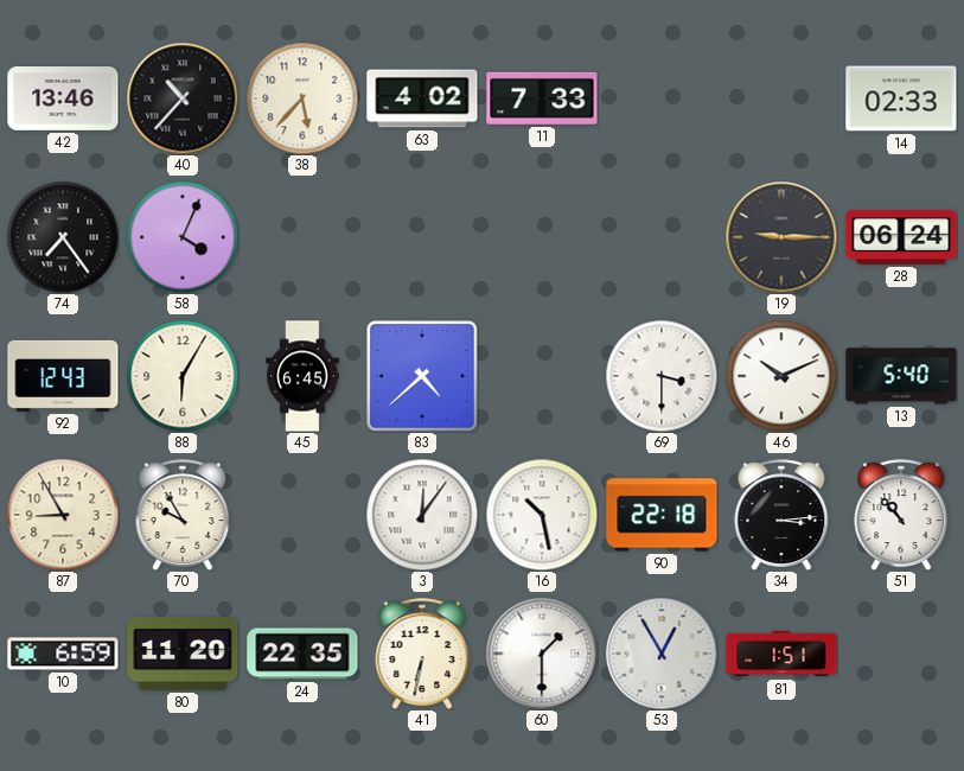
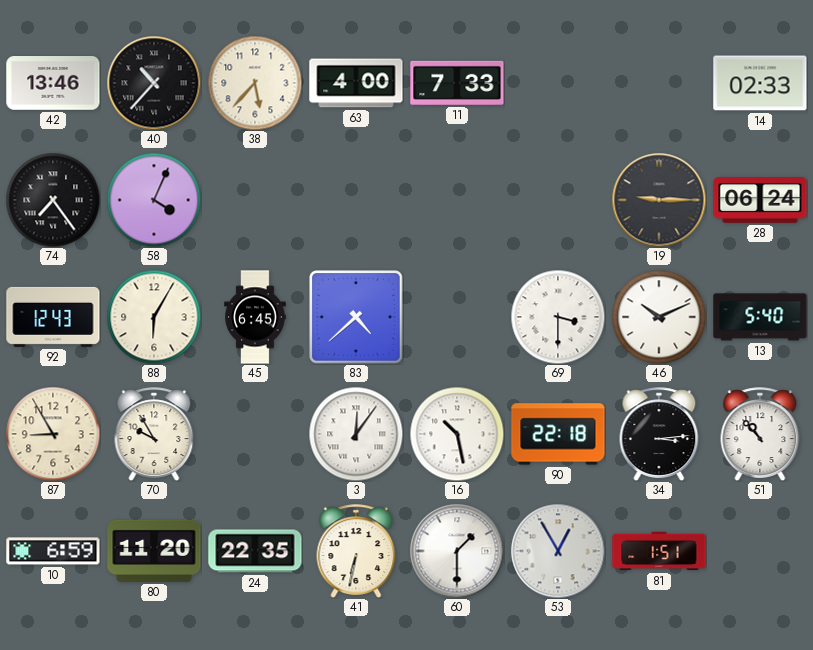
63: 4:02 -> 4:00
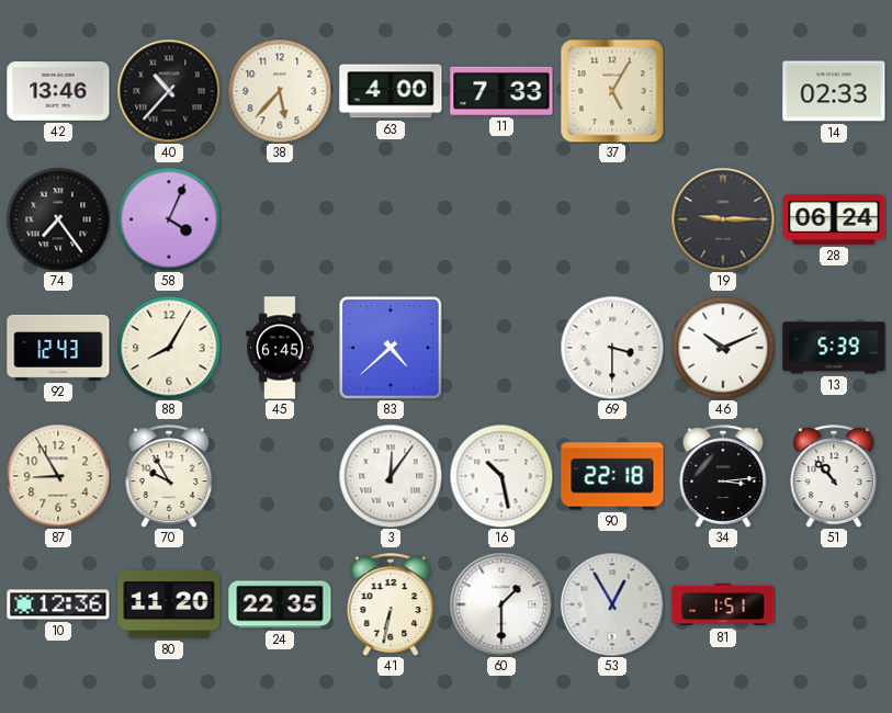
37: none -> 5:05
88: 6:05 -> 8:05
13: 5:40 -> 5:39
10: 6:59 -> 12:36
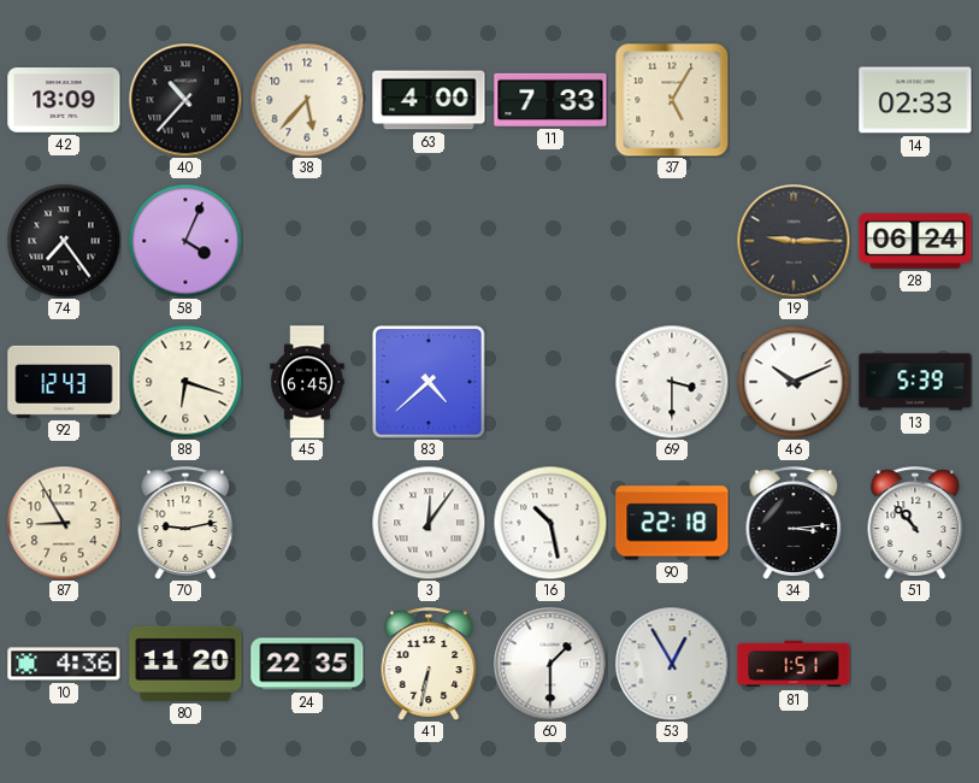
42: 13:46 -> 13:09
88: 8:05 -> 6:18
70: 9:55 -> 9:13
10: 12:36 -> 4:36
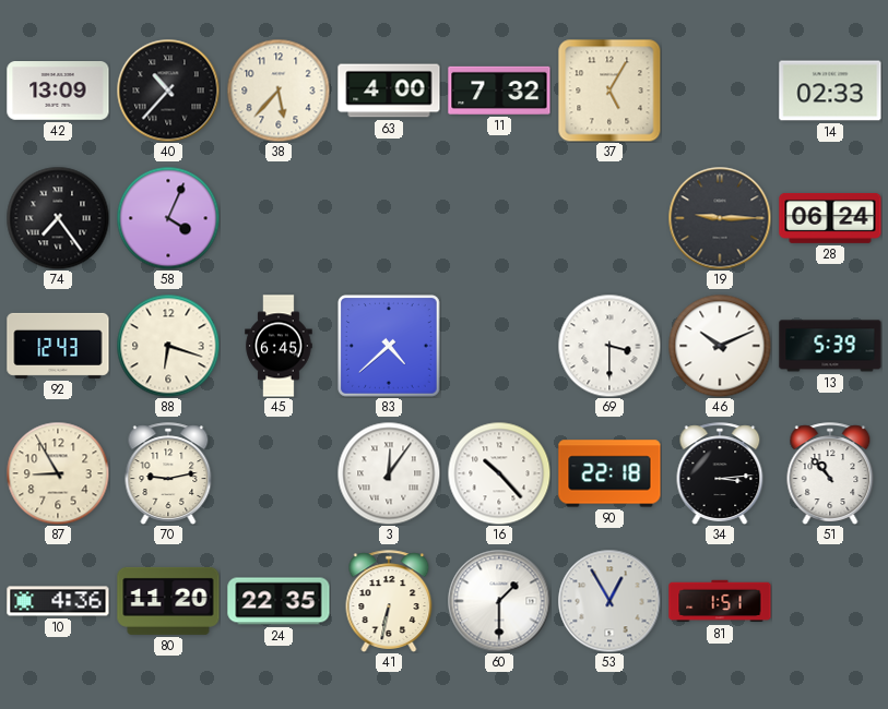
11: 7:33 -> 7:32
16: 10:28 -> 10:23
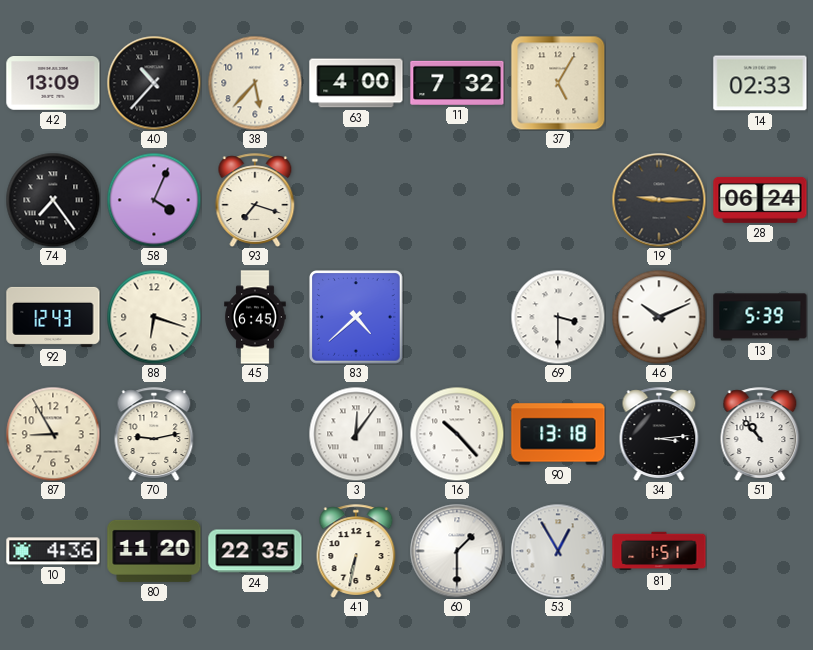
93: none -> 7:18
90: 22:18 -> 13:18
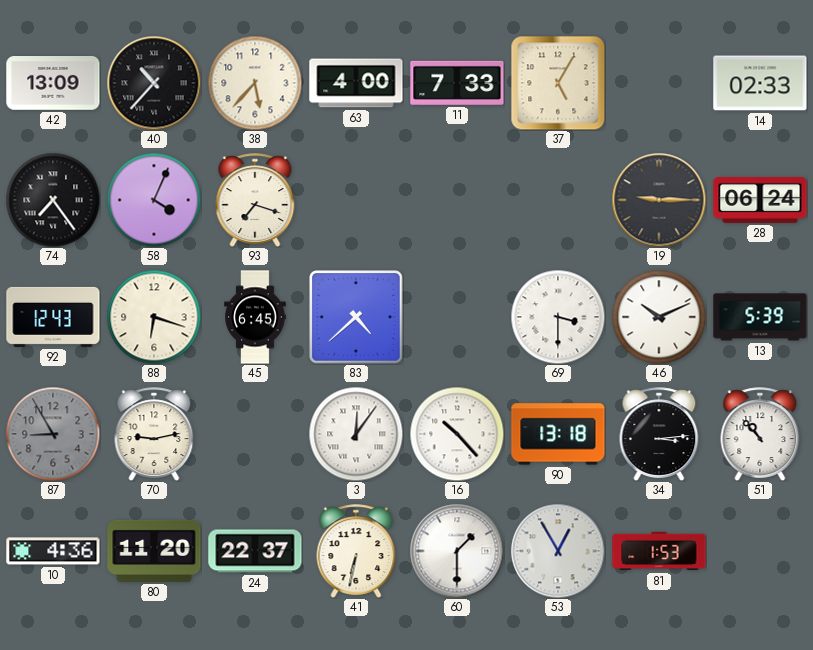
11: 7:32 -> 7:33
87 dial: cream -> grey
24: 22:35 -> 22:37
81: 1:51 -> 1:53
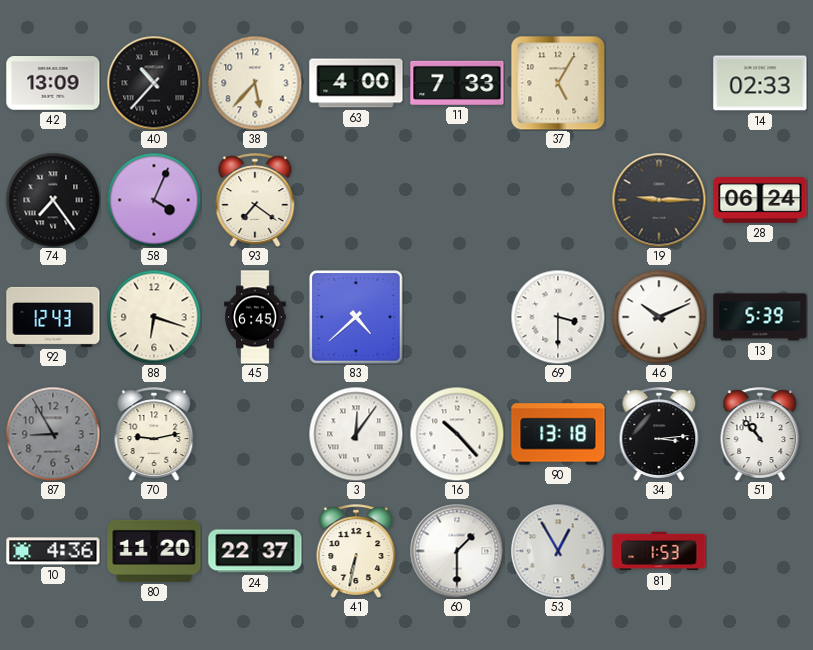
93: 7:18 -> 7:21
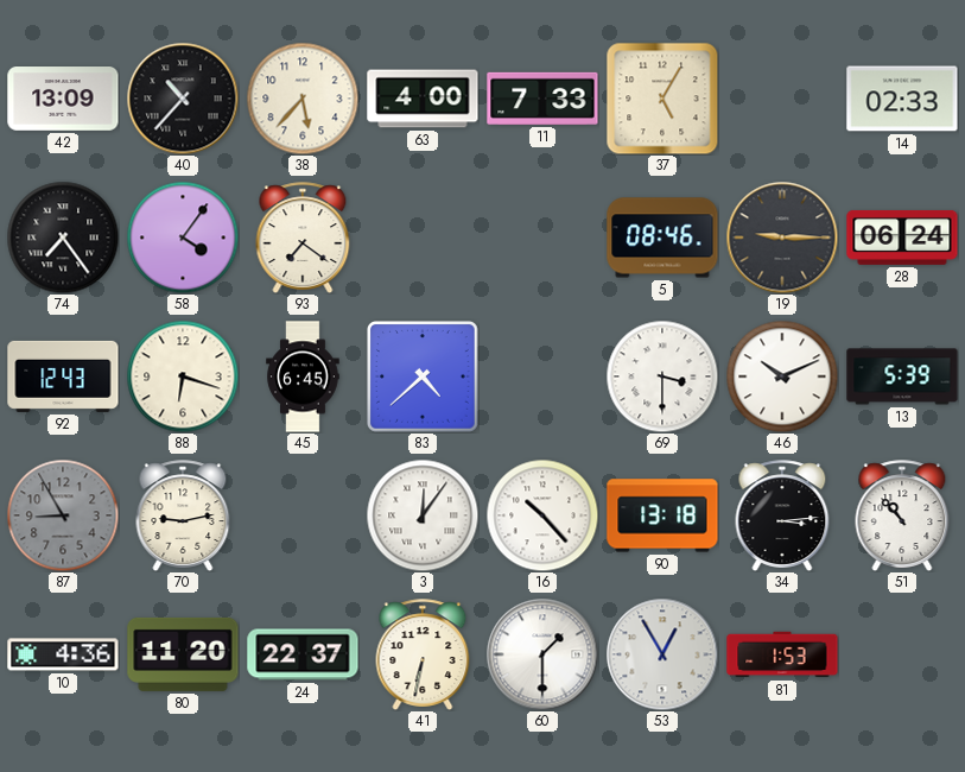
58: 4:04 -> 4:06
5: none -> 08:46
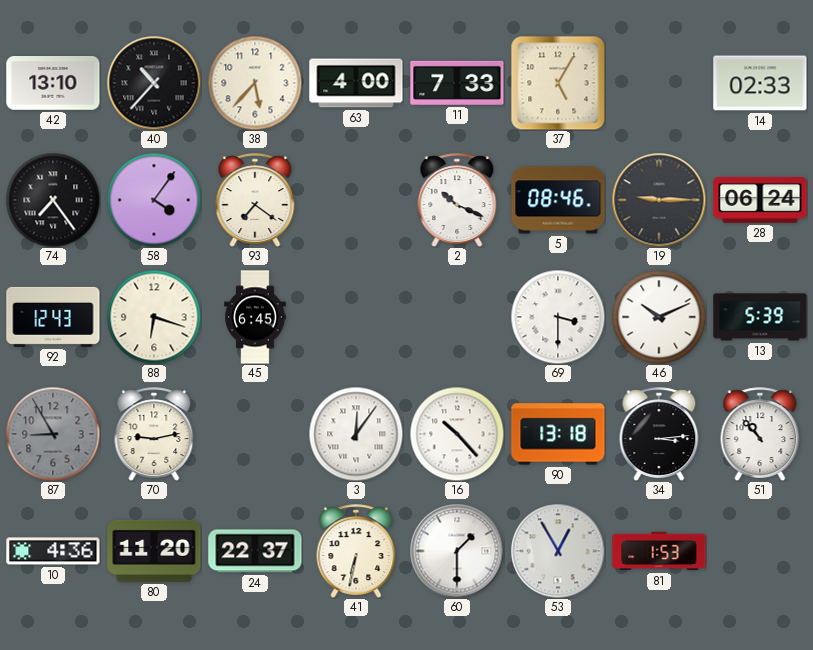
42: 13:09 -> 13:10
2: none -> 10:19
83: 4:38 -> none
